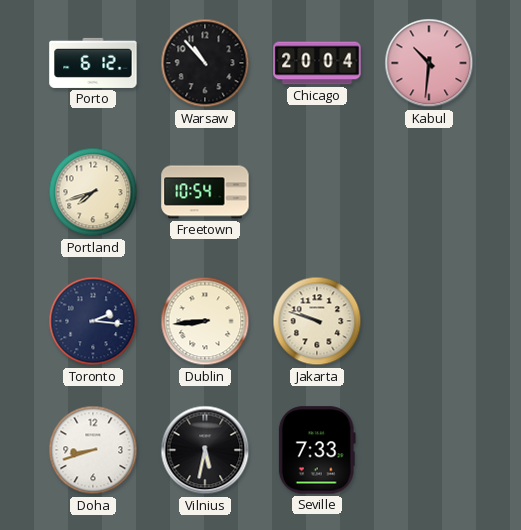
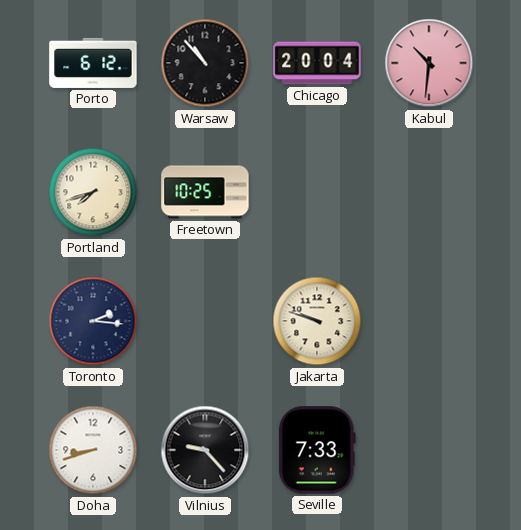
Freetown: 10:54 -> 10:25
Dublin: 8:44 -> none
Vilnius: 5:32 -> 9:23
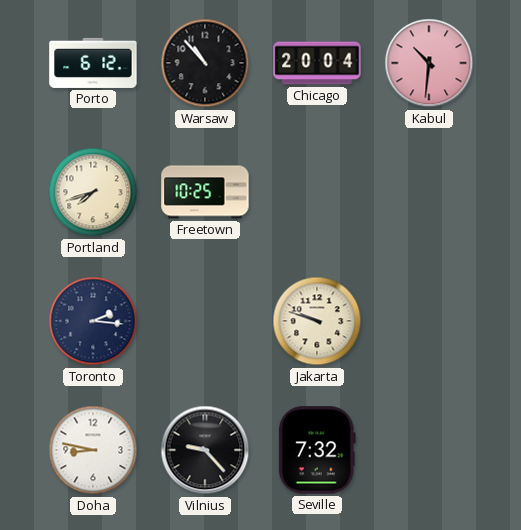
Doha: 8:42 -> 8:47
Seville: 7:33 -> 7:32
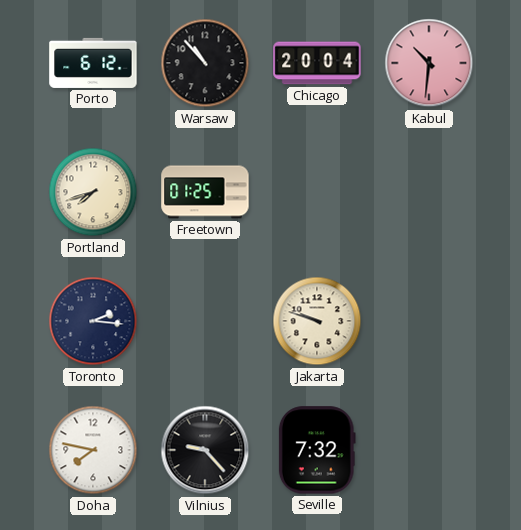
Freetown: 10:25 -> 01:25
Doha: 8:47 -> 7:47
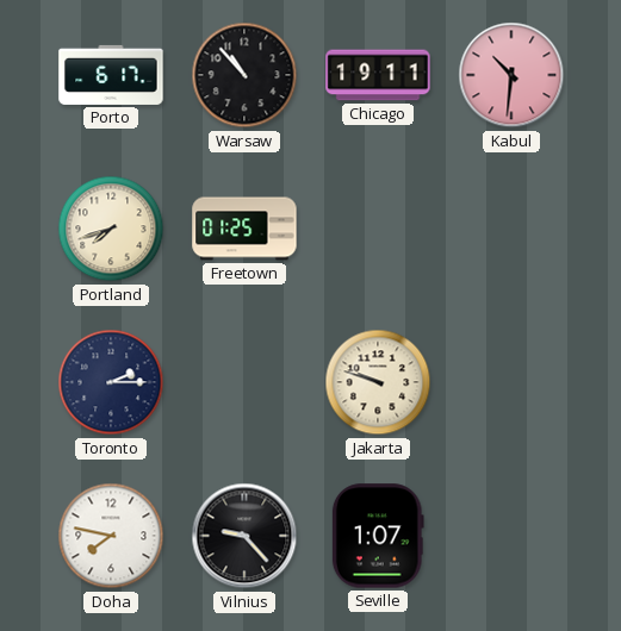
Porto: 6:12 -> 6:17
Chicago: 20:04 -> 19:11
Toronto: 2:16 -> 2:15
Seville: 7:32 -> 1:07
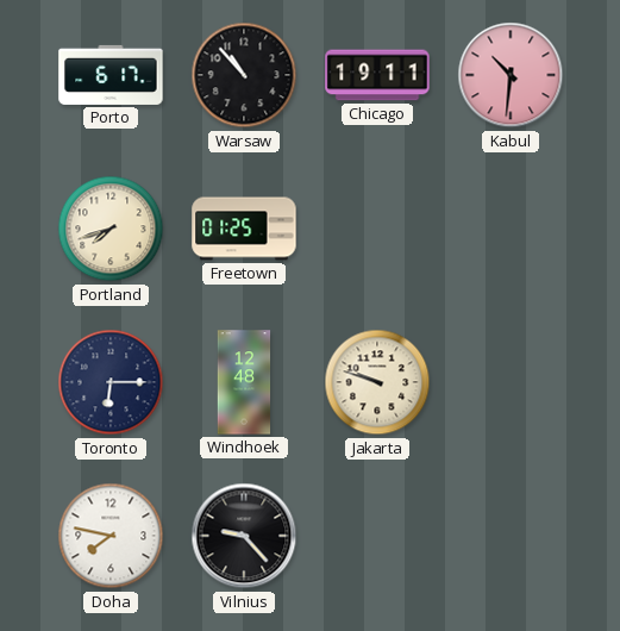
Toronto: 2:15 -> 6:15
Windhoek: none -> 12:48
Seville: 1:07 -> none
